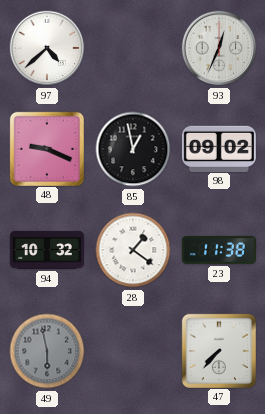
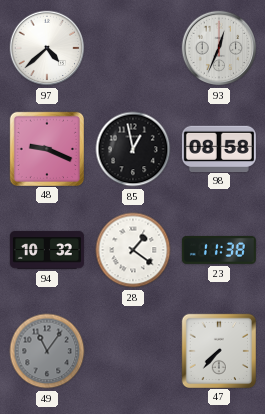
98: 09:02 -> 08:58
49: 5:58 -> 11:06
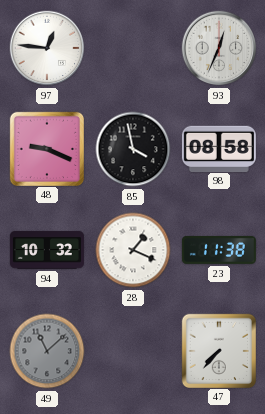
97: 4:38 -> 12:46
85: 12:58 -> 3:58
28: 1:21 -> 1:19
49: 11:06 -> 11:08
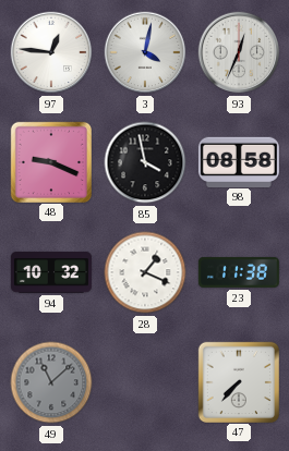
3: none -> 4:02
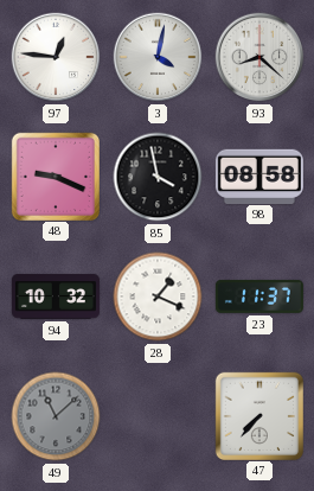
93: 12:34 -> 8:22
23: 11:38 -> 11:37
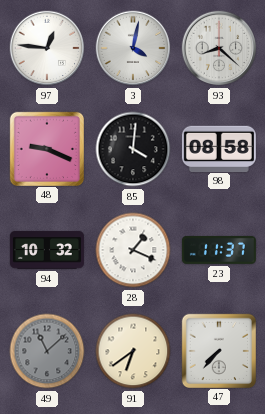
85: 3:58 -> 4:01
91: none -> 6:39
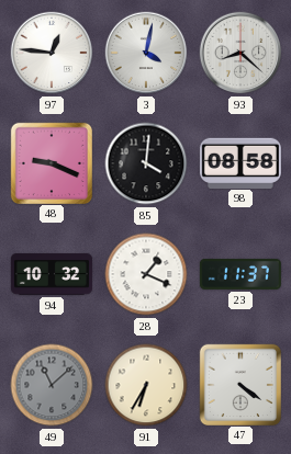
91: 6:39 -> 6:35
47: 7:37 -> 4:21
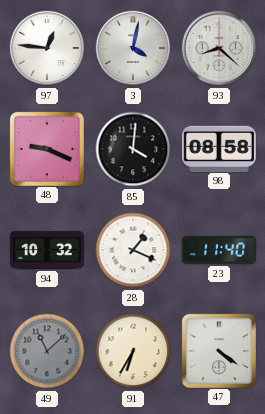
23: 11:37 -> 11:40
